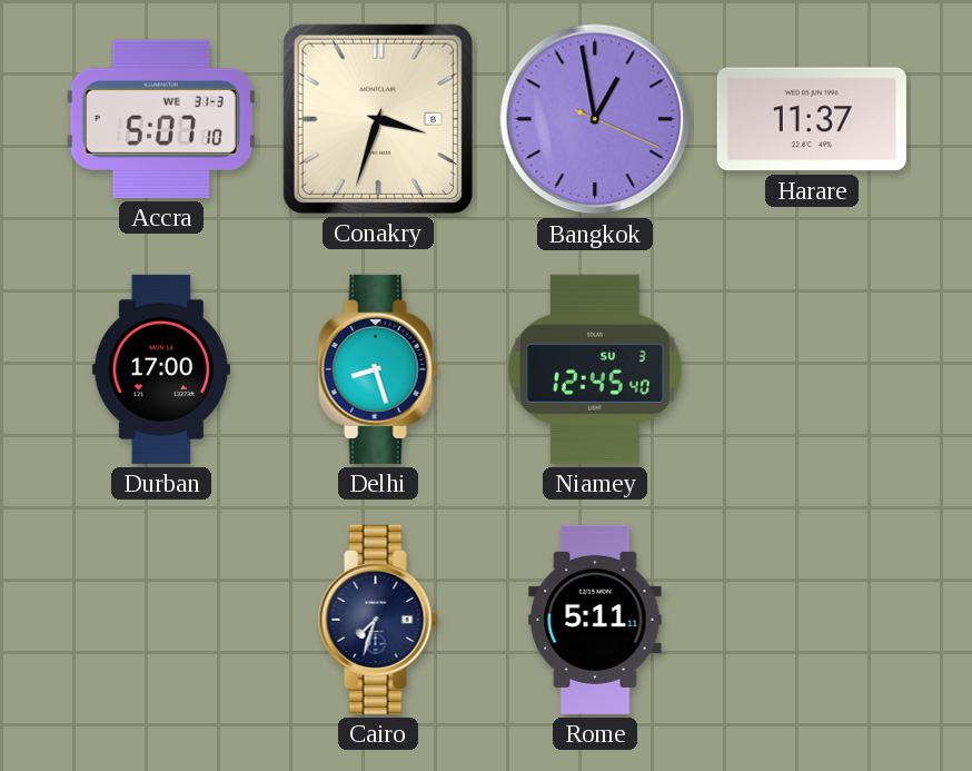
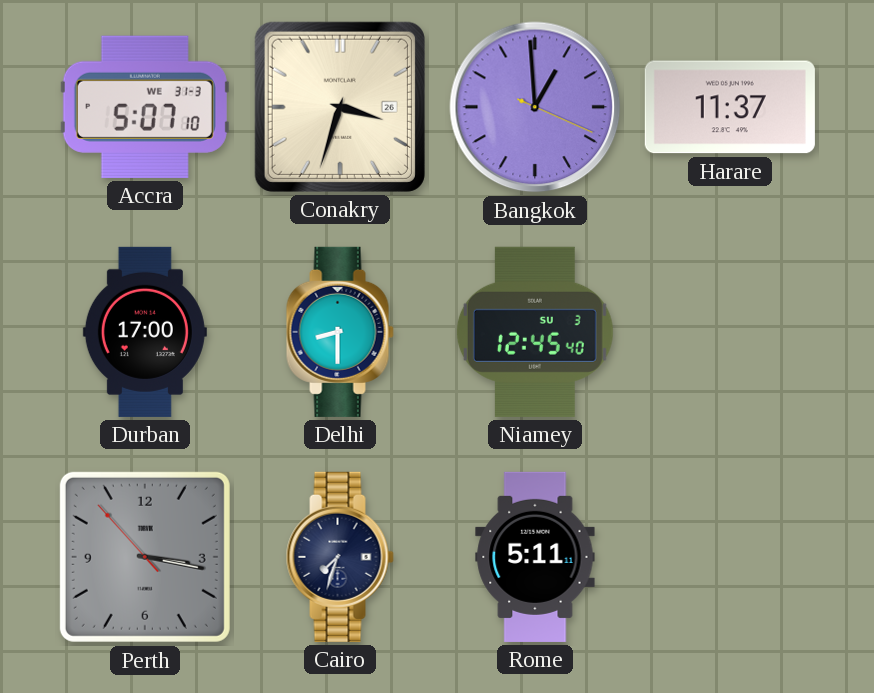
Conakry date: 8 -> 26
Bangkok: 12:58 -> 12:59
Delhi: 8:27 -> 8:30
Perth: none -> 3:16
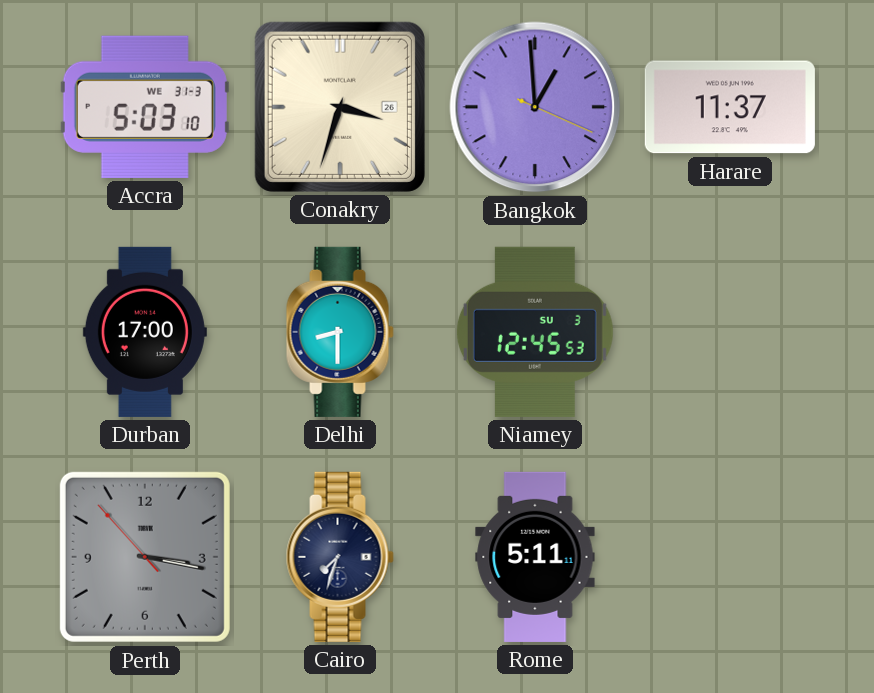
Accra: 5:07 -> 5:03
Niamey: 12:45:40 -> 12:45:53
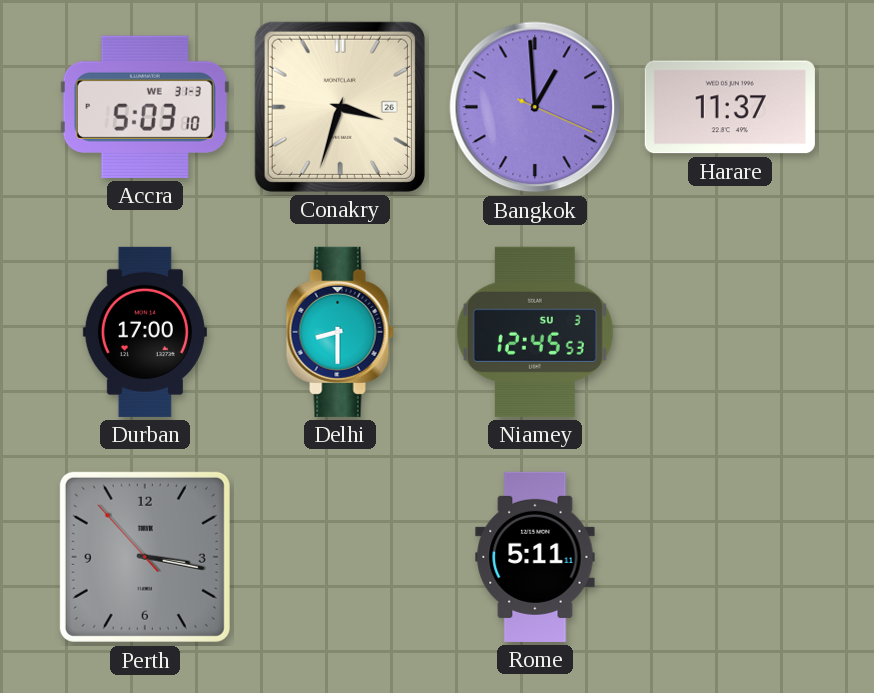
Cairo: 7:33 -> none
